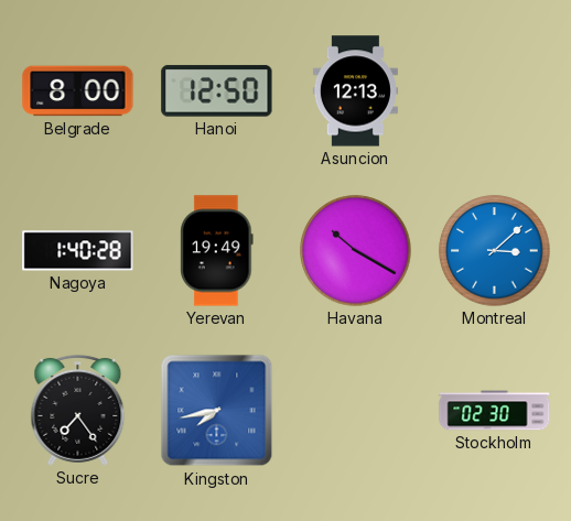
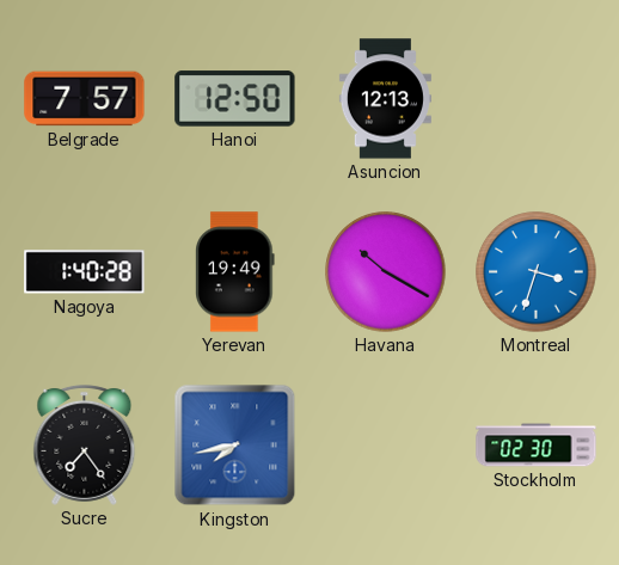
Belgrade: 8:00 -> 7:57
Montreal: 3:08 -> 3:33
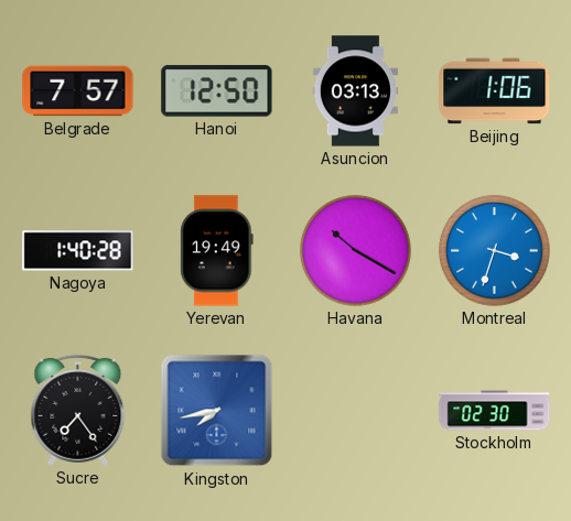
Asuncion: 12:13 -> 03:13
Beijing: none -> 1:06
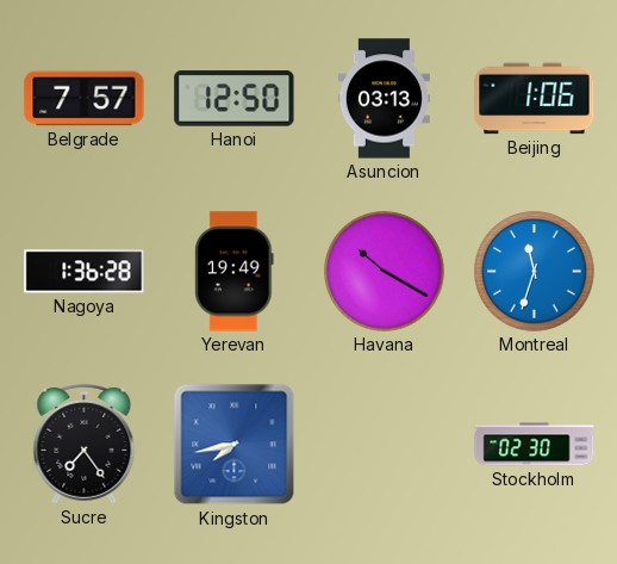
Nagoya: 1:40 -> 1:36
Montreal: 3:33 -> 11:33
